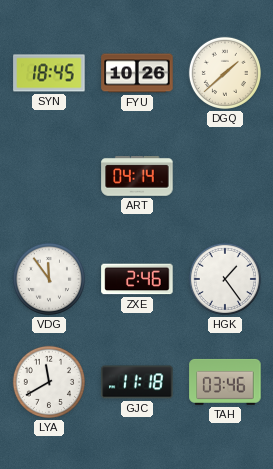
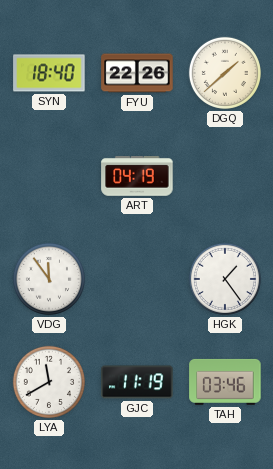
SYN: 18:45 -> 18:40
FYU: 10:26 -> 22:26
ART: 04:14 -> 04:19
ZXE: 2:46 -> none
GJC: 11:18 -> 11:19
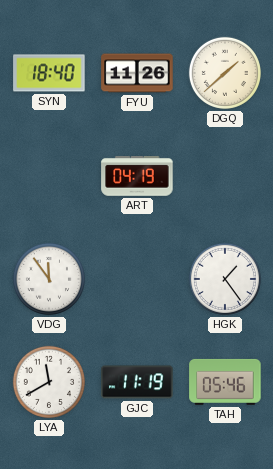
FYU: 22:26 -> 11:26
TAH: 03:46 -> 05:46
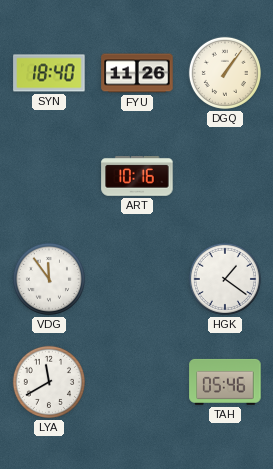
DGQ: 1:38 -> 1:06
ART: 04:19 -> 10:16
HGK: 1:24 -> 1:21
GJC: 11:19 -> none
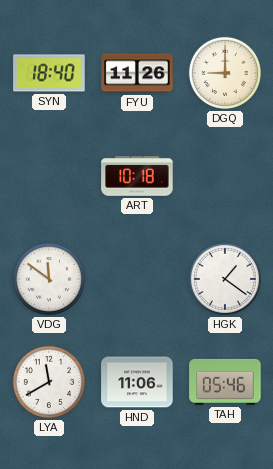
DGQ: 1:06 -> 9:00
ART: 10:16 -> 10:18
VDG: 11:54 -> 11:51
HND: none -> 11:06
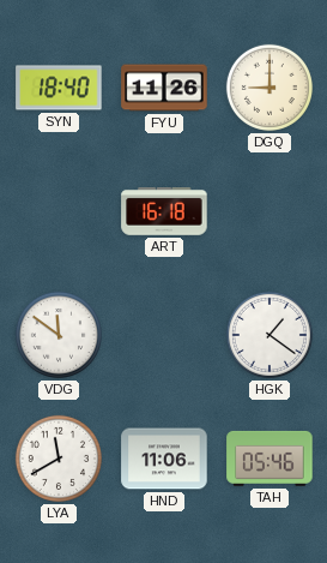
ART: 10:18 -> 16:18
